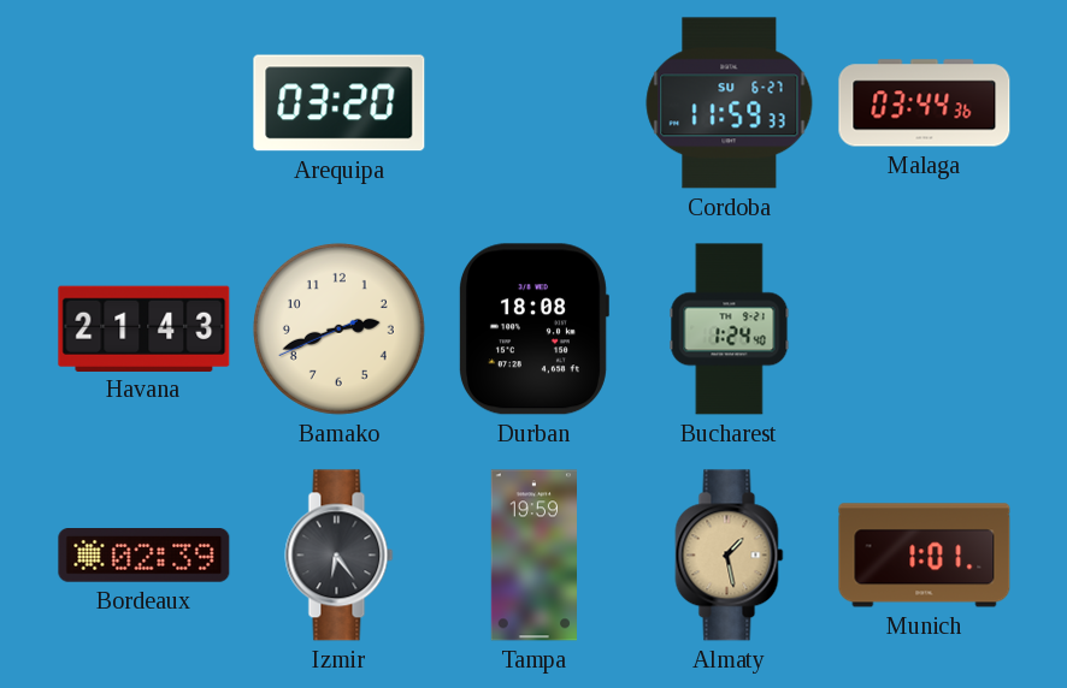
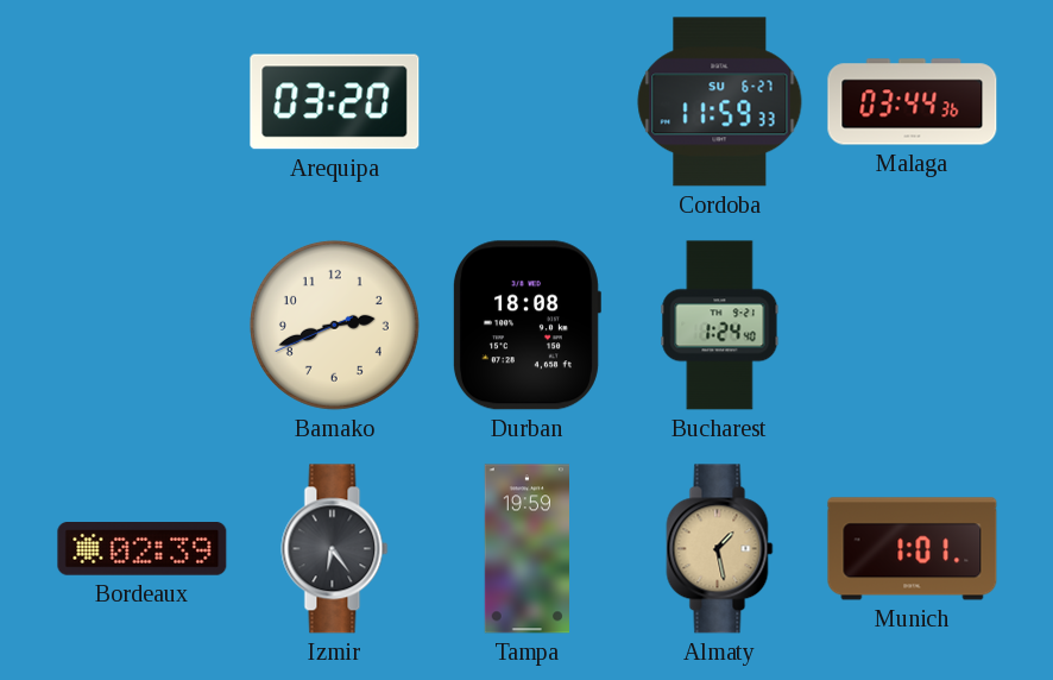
Havana: 21:43 -> none
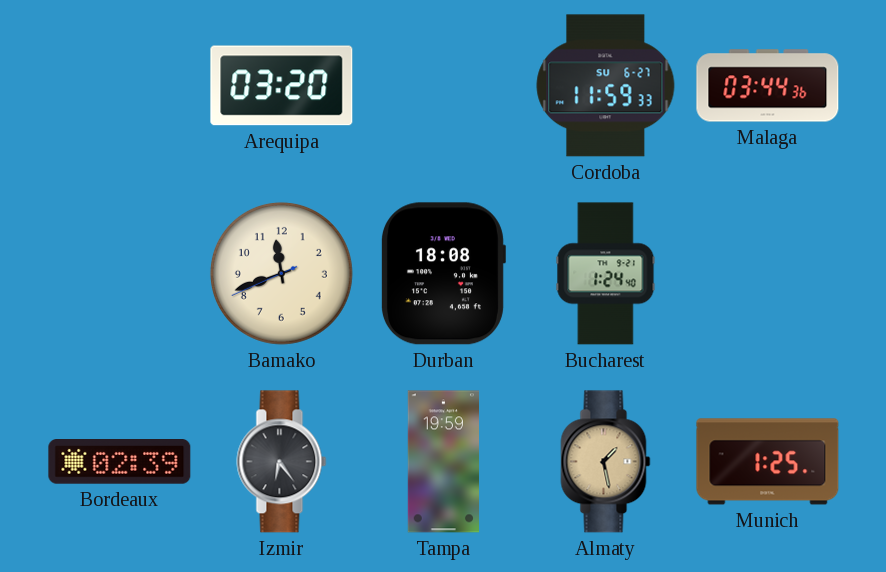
Bamako: 2:41 -> 11:41
Munich: 1:01 -> 1:25
